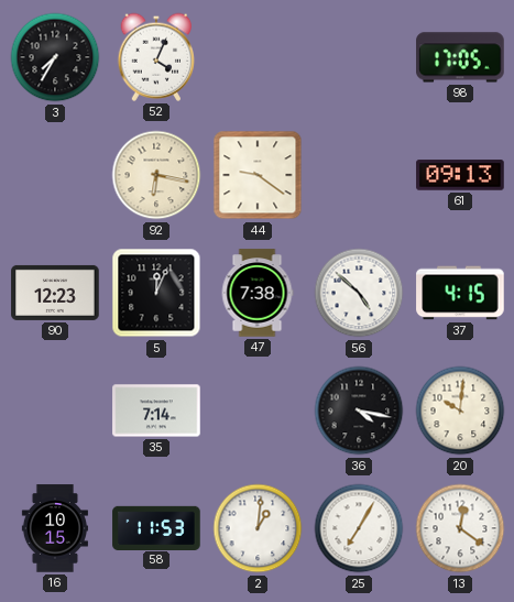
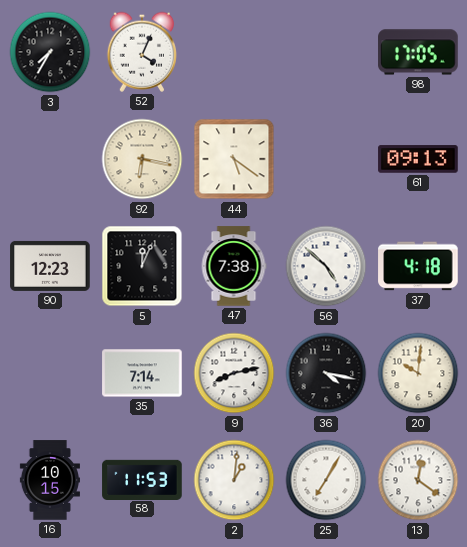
44: 9:21 -> 5:21
37: 4:15 -> 4:18
9: none -> 8:13
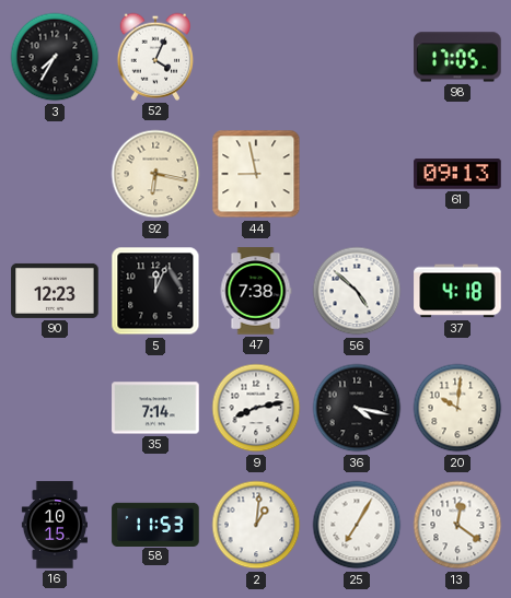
44: 5:21 -> 8:58
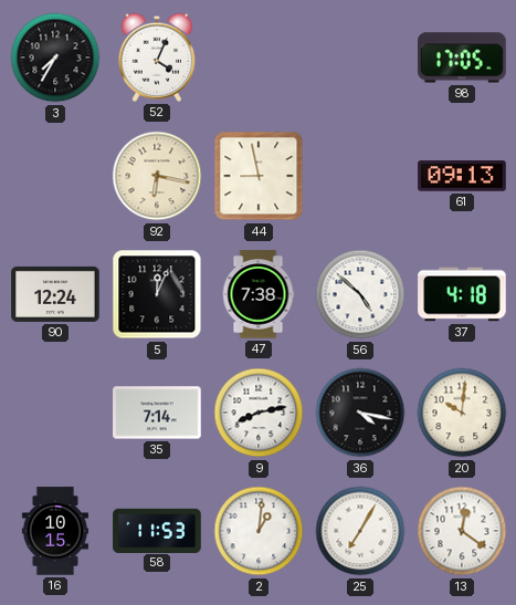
90: 12:23 -> 12:24
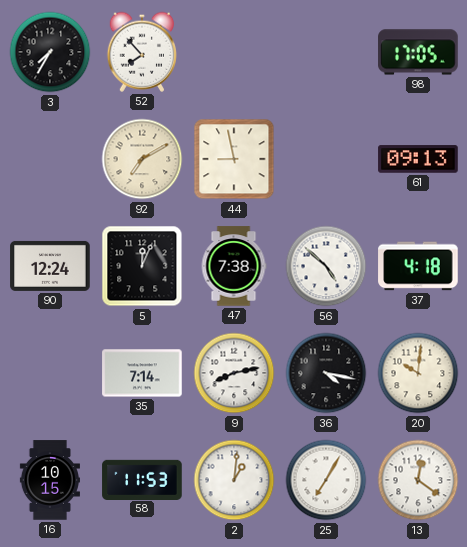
52: 4:04 -> 7:53
92: 6:17 -> 7:10
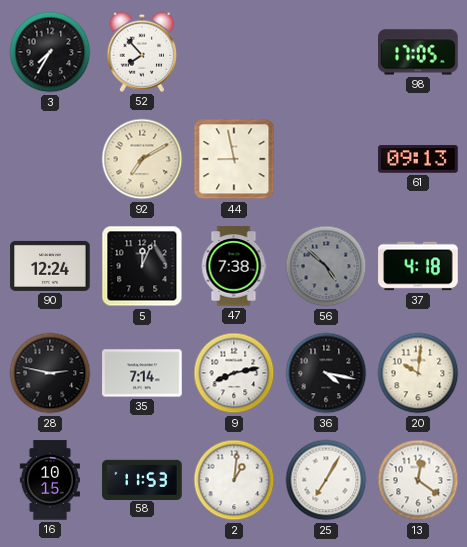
56 dial: white -> grey
28: none -> 2:47
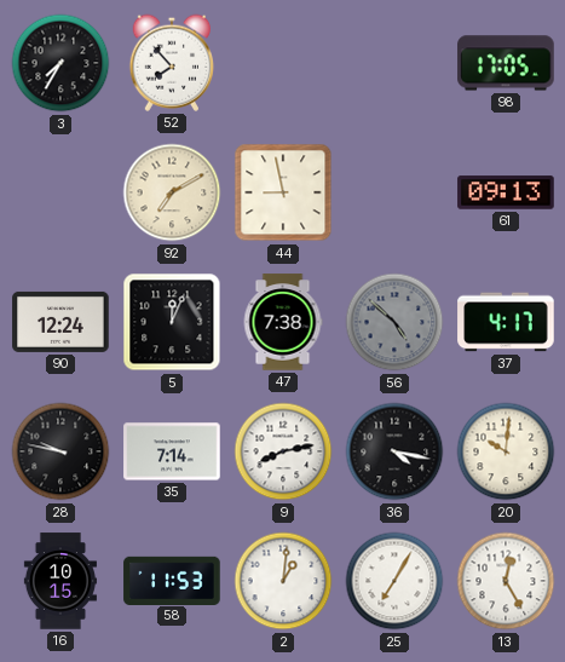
37: 4:18 -> 4:17
28: 2:47 -> 9:47
13: 12:21 -> 12:25
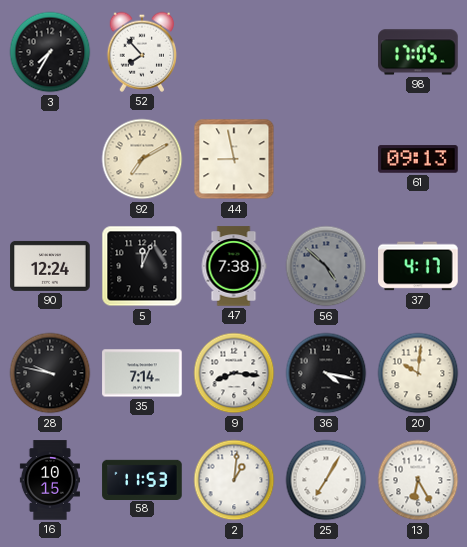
9: 8:13 -> 8:16
13: 12:25 -> 6:25
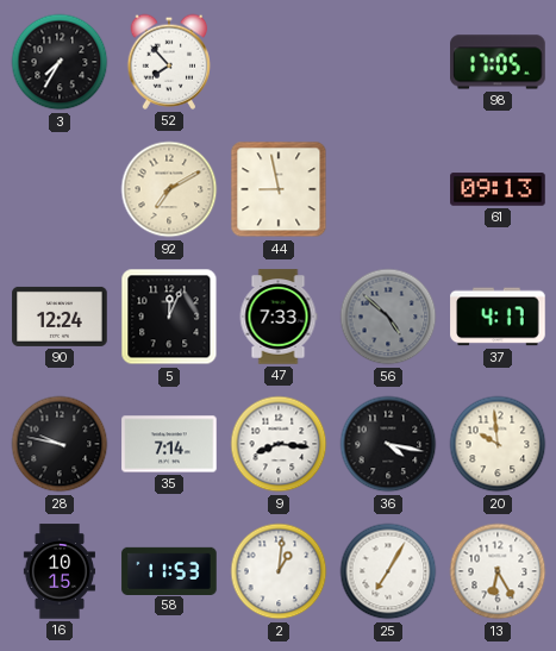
47: 7:38 -> 7:33
20: 10:01 -> 9:59
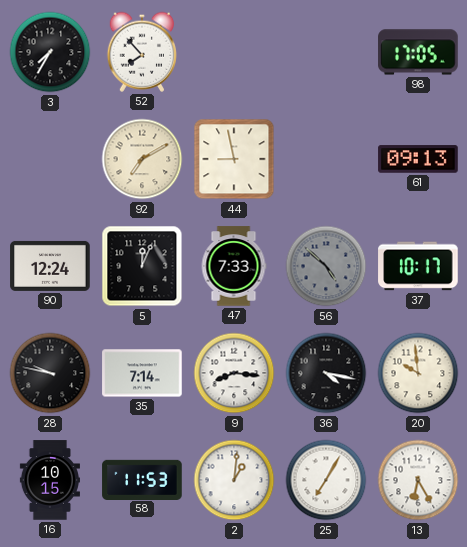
37: 4:17 -> 10:17
